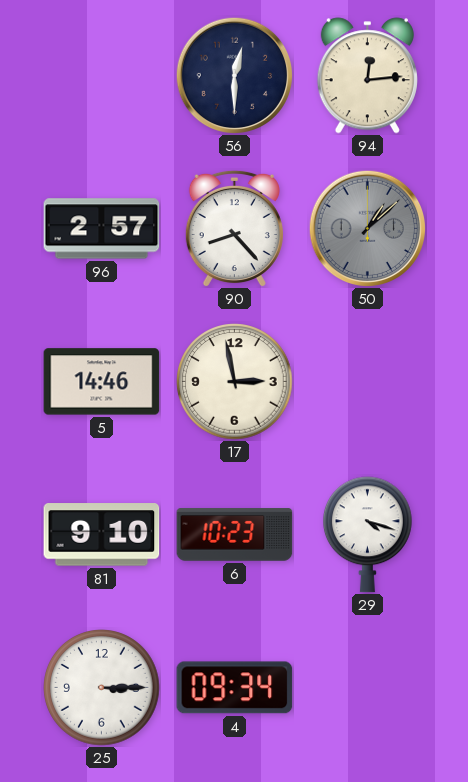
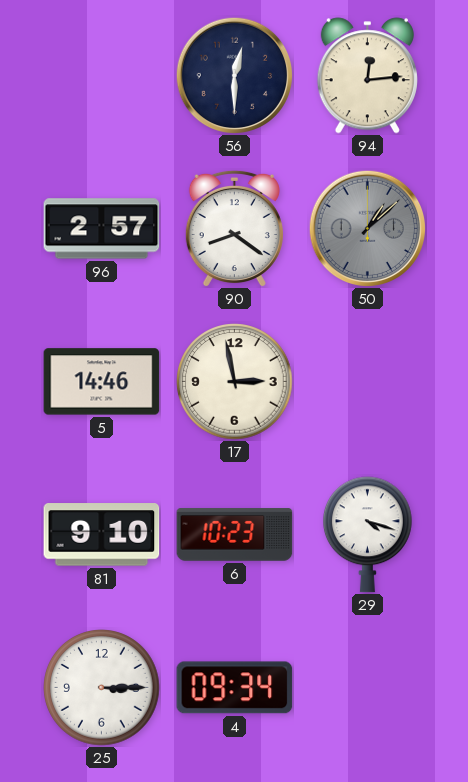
90: 8:23 -> 8:21
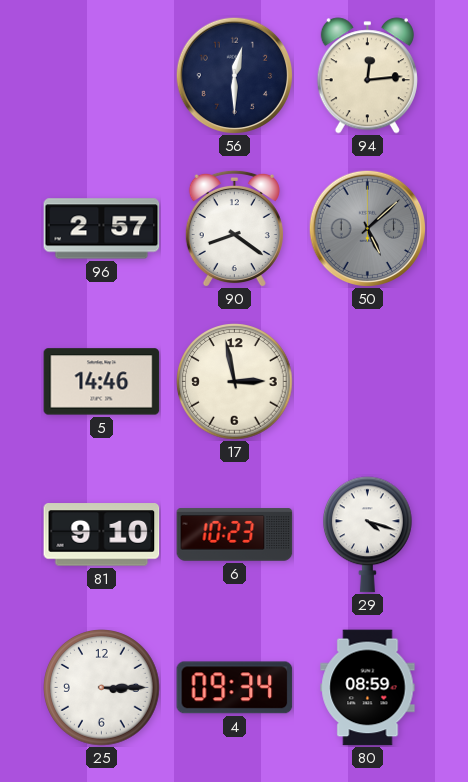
50: 1:08 -> 5:08
80: none -> 08:59
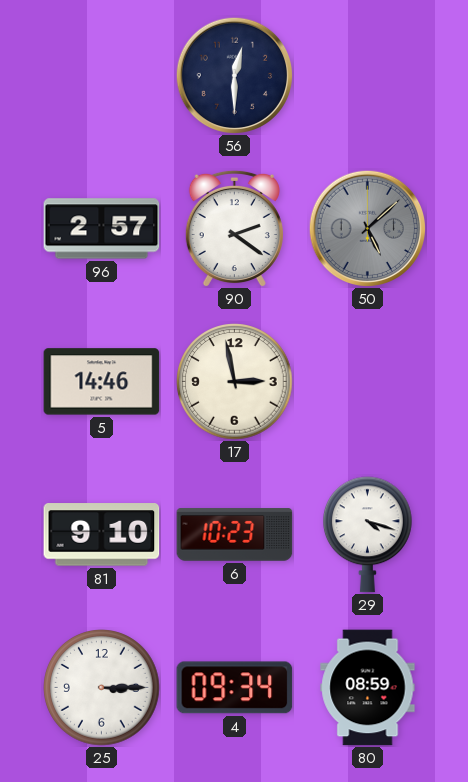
94: 12:14 -> none
90: 8:21 -> 2:21
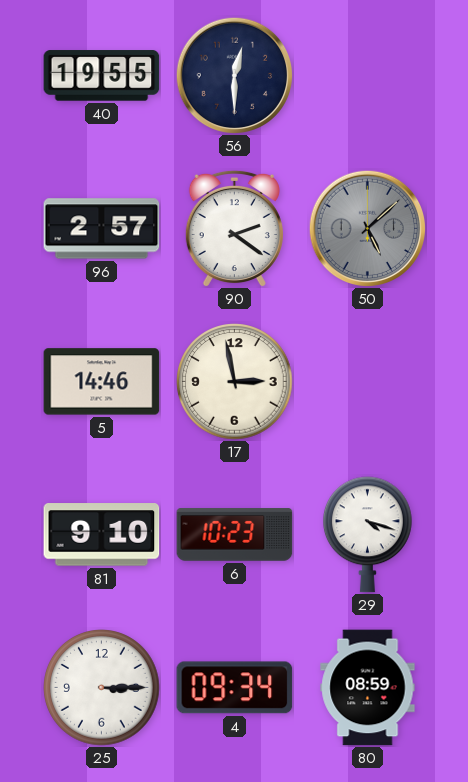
40: none -> 19:55
